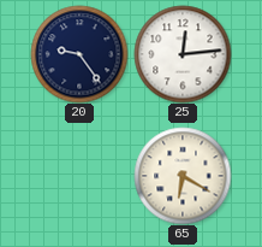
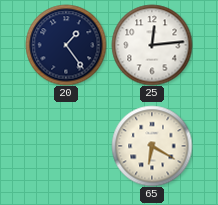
20: 9:24 -> 1:24
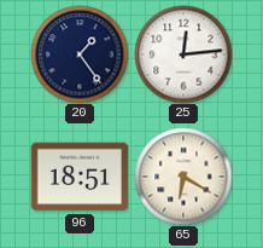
96: none -> 18:51
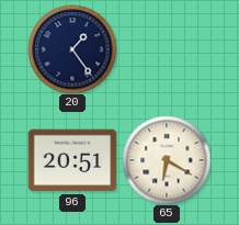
25: 12:14 -> none
96: 18:51 -> 20:51
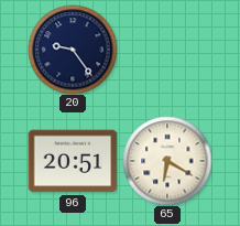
20: 1:24 -> 9:24
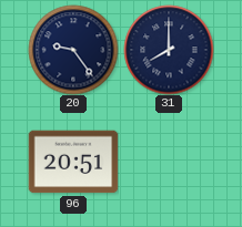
31: none -> 8:00
65: 6:20 -> none
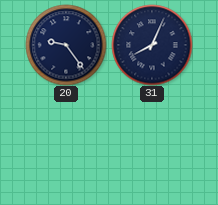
31: 8:00 -> 8:04
96: 20:51 -> none
